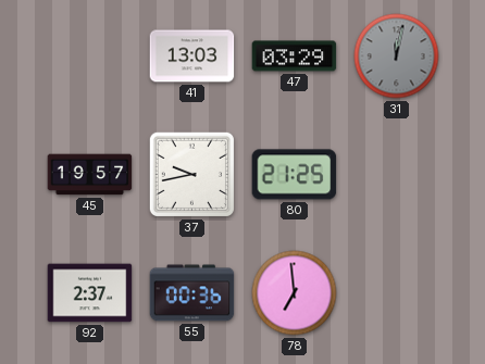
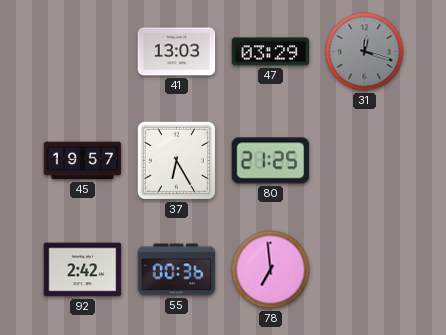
31: 12:02 -> 12:18
37: 9:43 -> 6:25
92: 2:37 -> 2:42
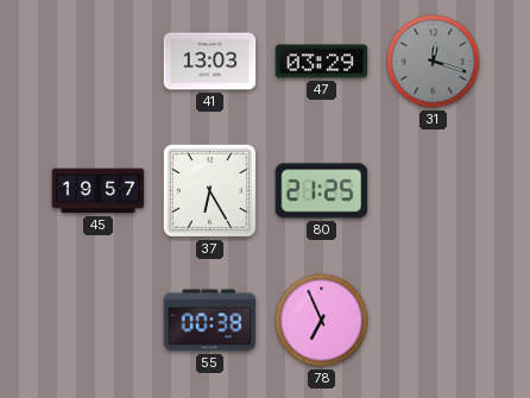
92: 2:42 -> none
55: 00:36 -> 00:38
78: 6:59 -> 6:56
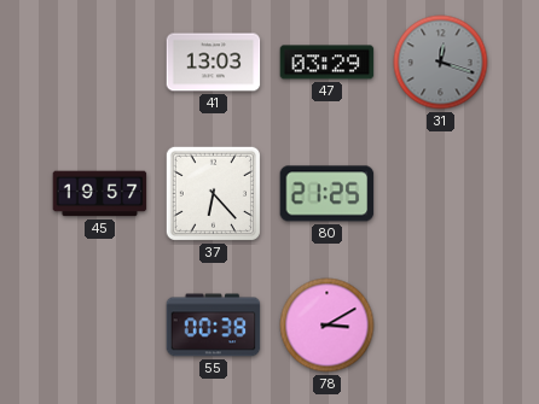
37: 6:25 -> 6:23
78: 6:56 -> 3:10
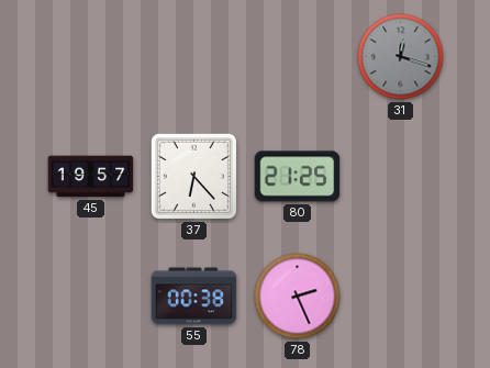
41: 13:03 -> none
47: 03:29 -> none
78: 3:10 -> 2:26
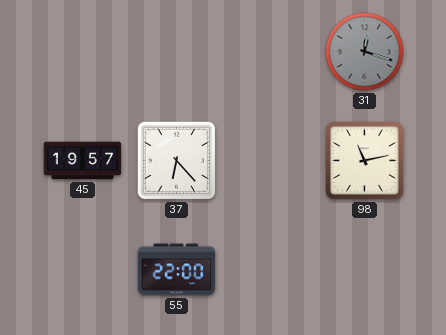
80: 21:25 -> none
98: none -> 11:13
55: 00:38 -> 22:00
78: 2:26 -> none
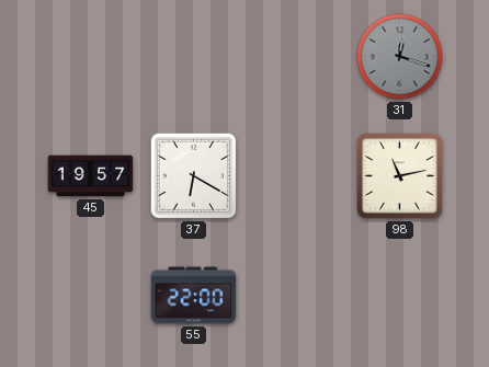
37: 6:23 -> 6:20
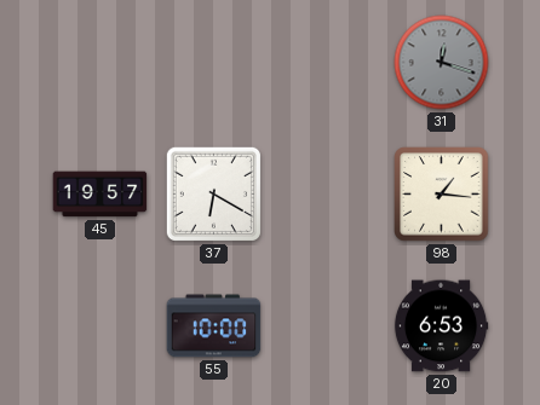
98: 11:13 -> 1:16
55: 22:00 -> 10:00
20: none -> 6:53
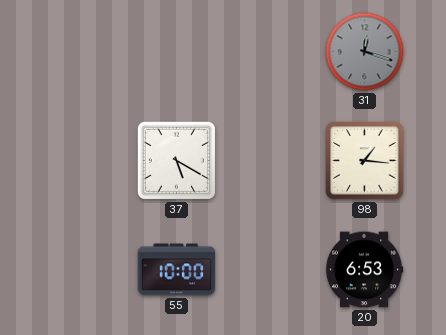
45: 19:57 -> none
37: 6:20 -> 5:20
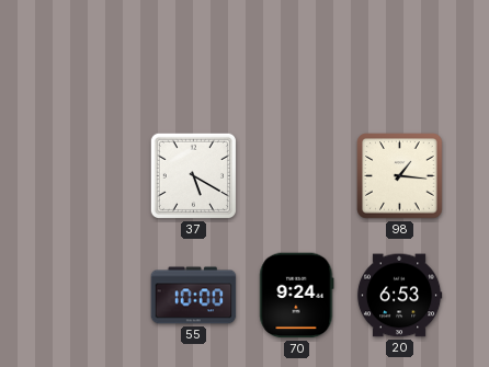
31: 12:18 -> none
70: none -> 9:24
